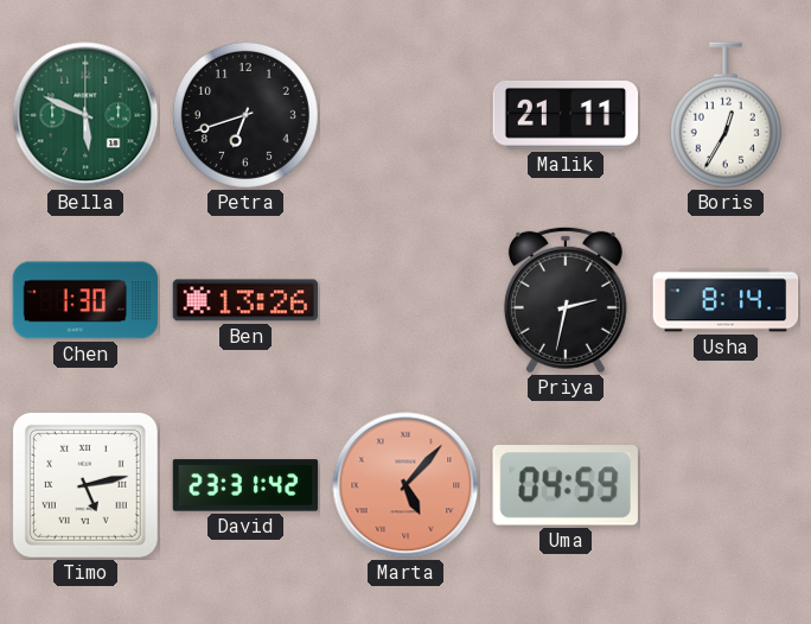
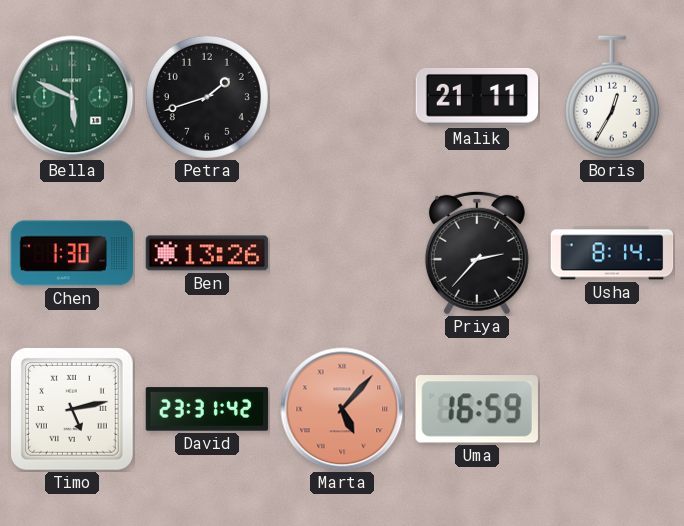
Petra: 6:42 -> 1:42
Priya: 2:32 -> 2:37
Uma: 04:59 -> 16:59
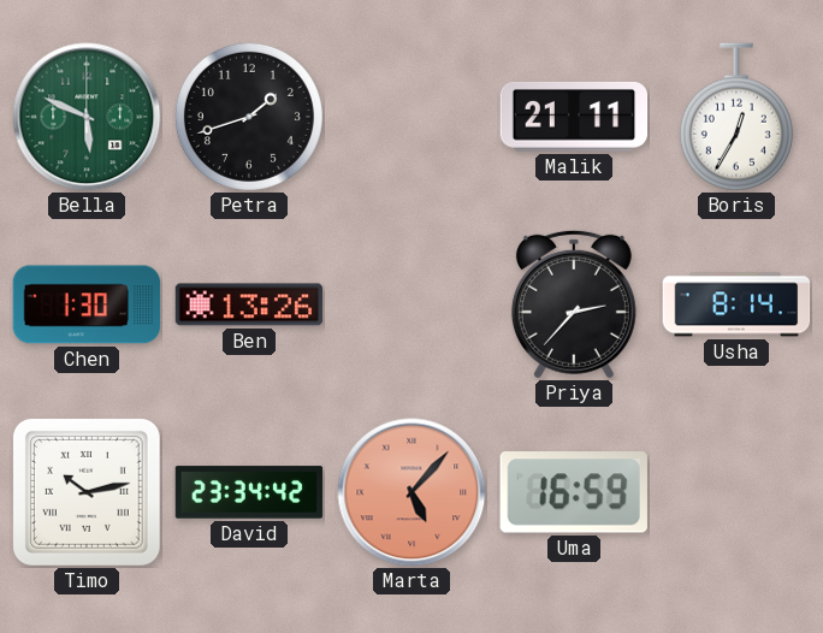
Timo: 5:13 -> 10:13
David: 23:31 -> 23:34
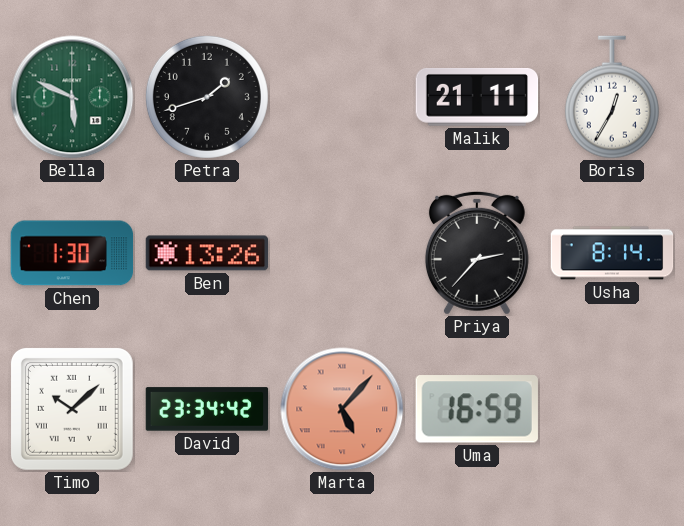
Timo: 10:13 -> 10:08
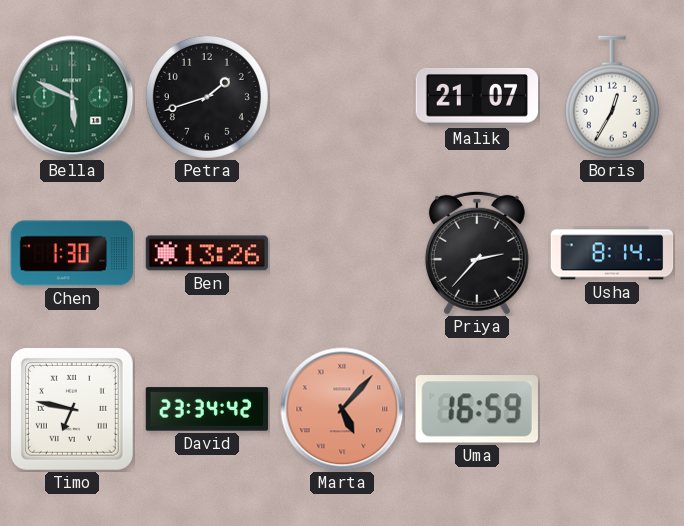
Malik: 21:11 -> 21:07
Timo: 10:08 -> 6:47
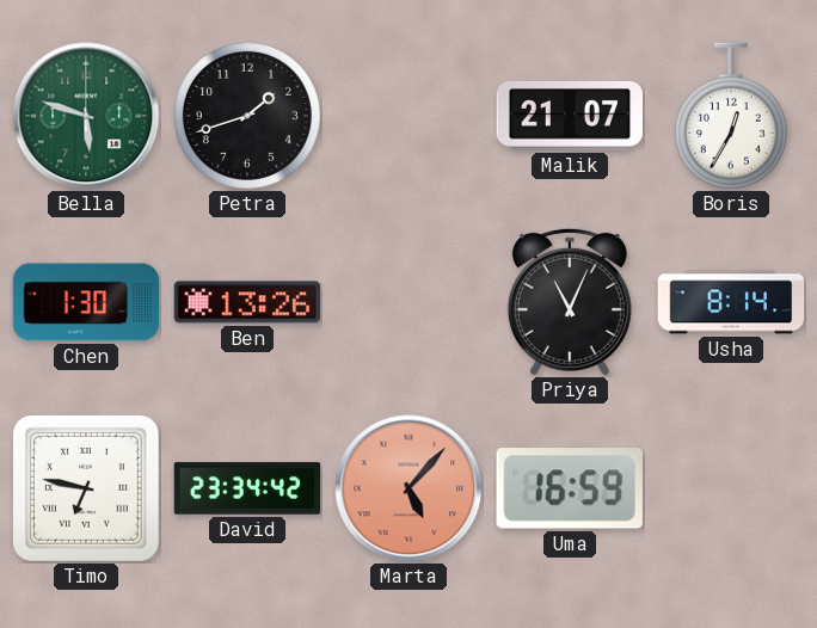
Bella: 5:49 -> 5:48
Priya: 2:37 -> 11:04
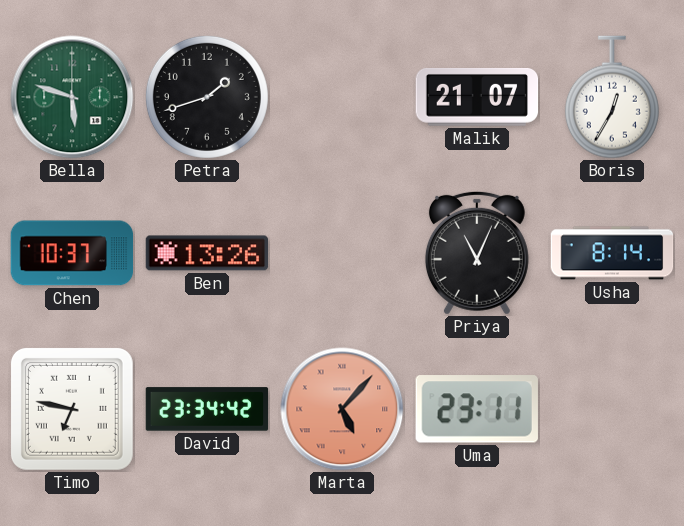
Chen: 1:30 -> 10:37
Uma: 16:59 -> 23:11
